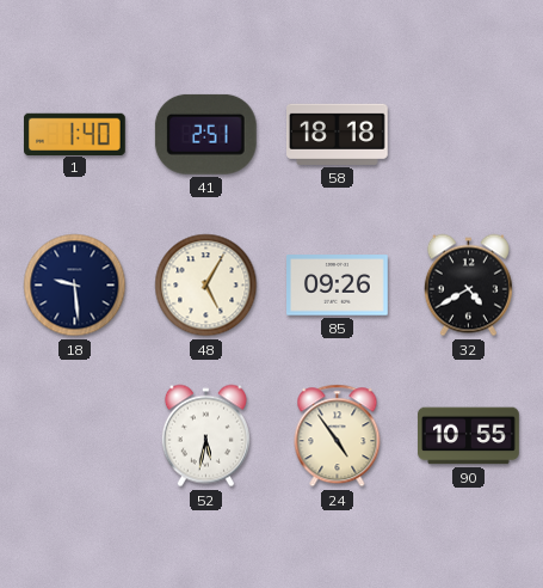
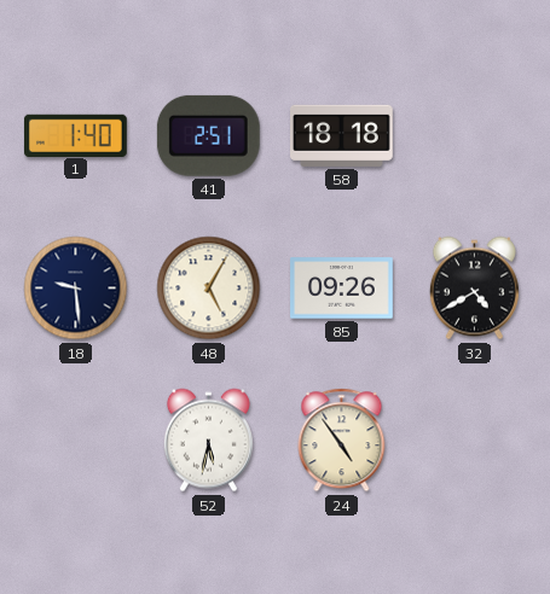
90: 10:55 -> none
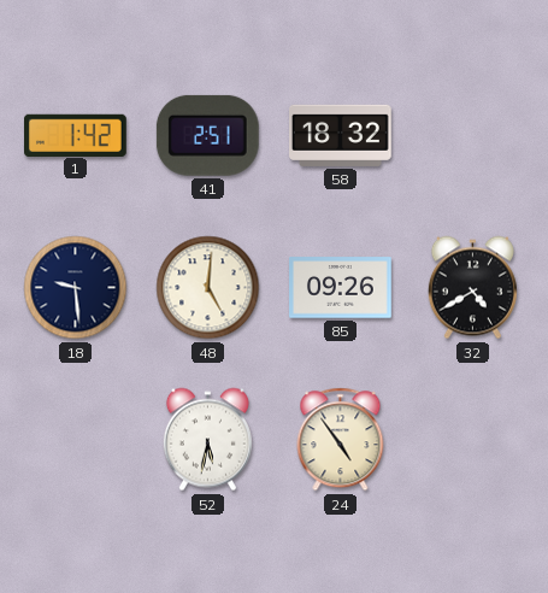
1: 1:40 -> 1:42
58: 18:18 -> 18:32
48: 5:05 -> 5:01
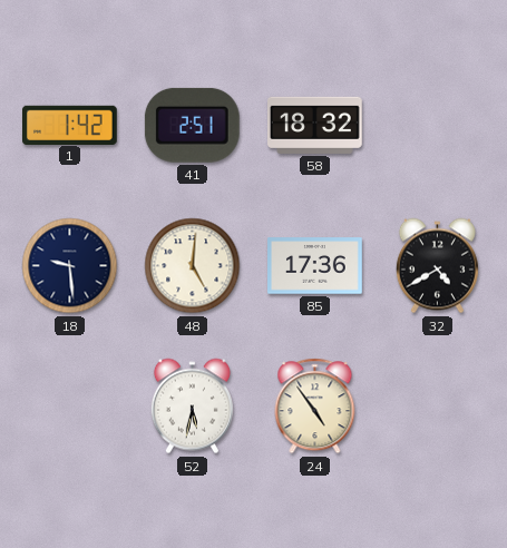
85: 09:26 -> 17:36
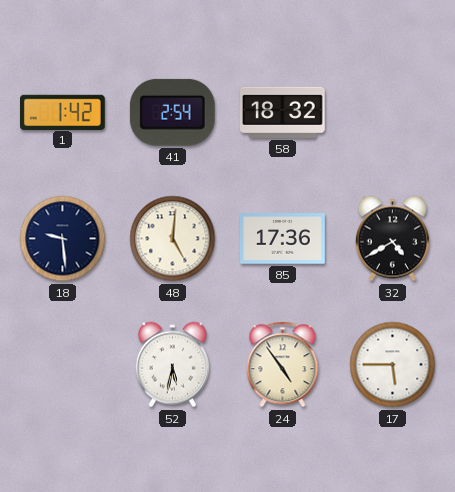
41: 2:51 -> 2:54
17: none -> 5:45
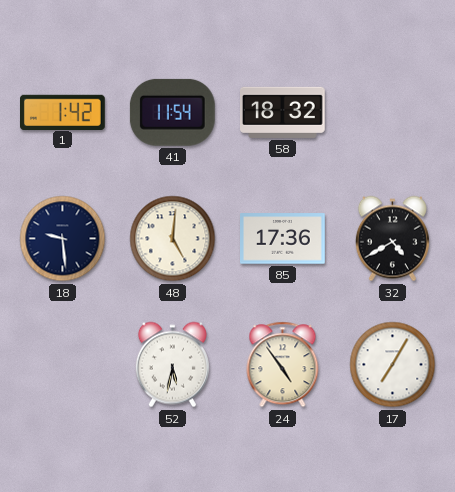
41: 2:54 -> 11:54
17: 5:45 -> 7:05
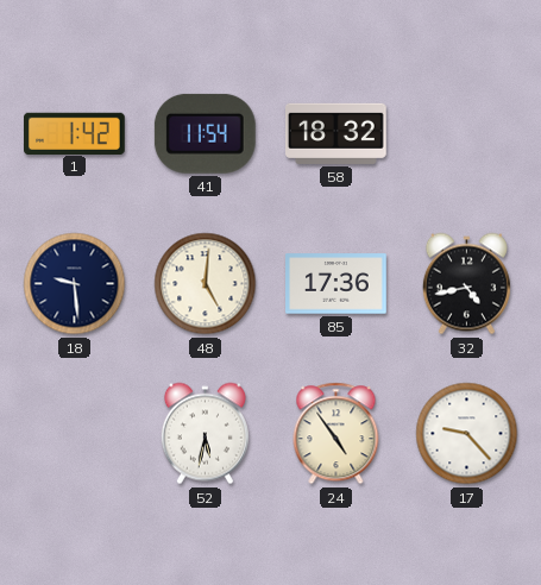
32: 4:40 -> 4:43
17: 7:05 -> 9:23
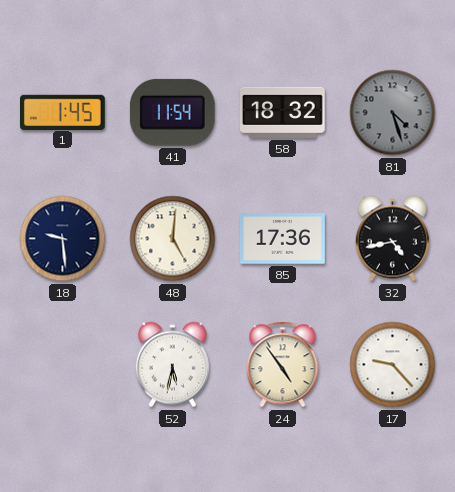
1: 1:42 -> 1:45
81: none -> 4:27
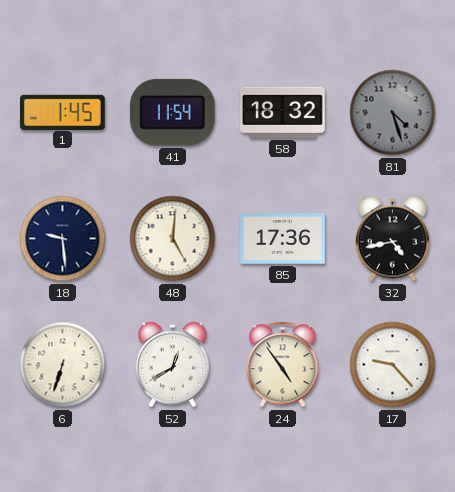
6: none -> 6:33
52: 5:32 -> 12:40
